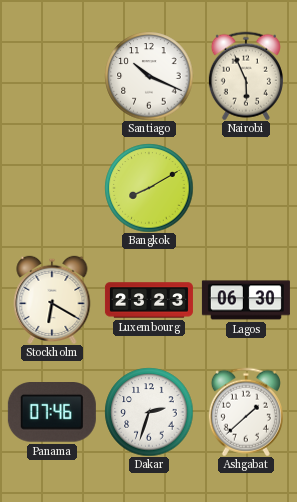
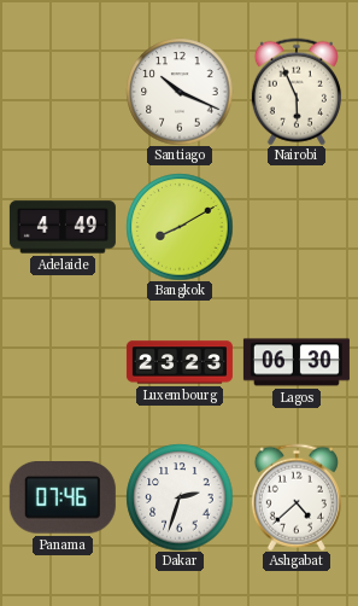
Adelaide: none -> 4:49
Stockholm: 6:20 -> none
Ashgabat: 1:38 -> 4:38
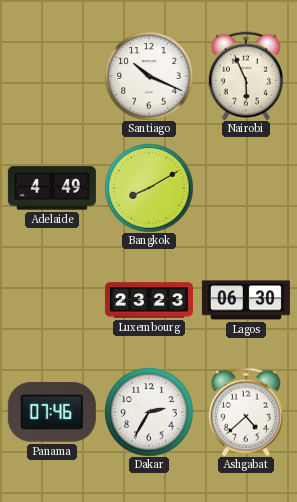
Dakar: 2:33 -> 2:35
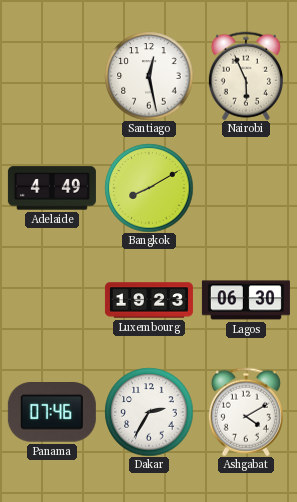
Santiago: 10:19 -> 12:28
Luxembourg: 23:23 -> 19:23
Ashgabat: 4:38 -> 4:10
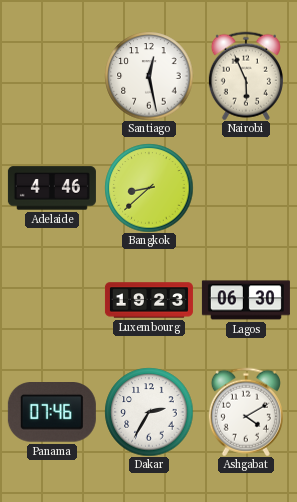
Adelaide: 4:49 -> 4:46
Bangkok: 8:10 -> 8:38
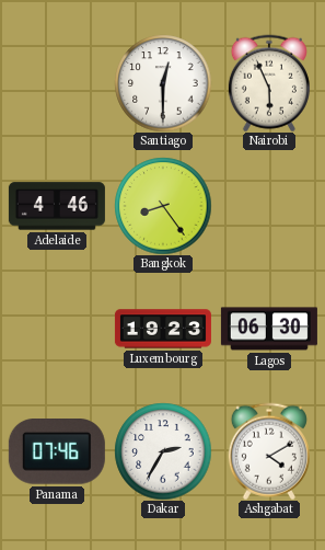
Santiago: 12:28 -> 12:30
Bangkok: 8:38 -> 8:24
